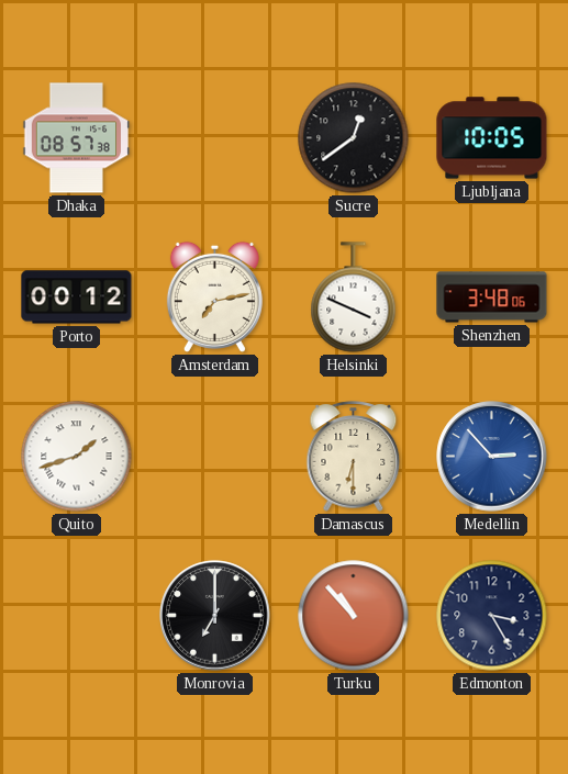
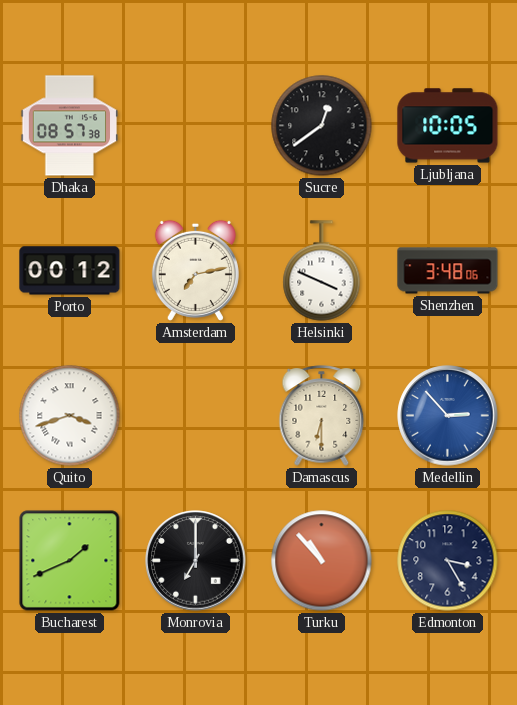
Quito: 1:42 -> 3:42
Bucharest: none -> 1:41
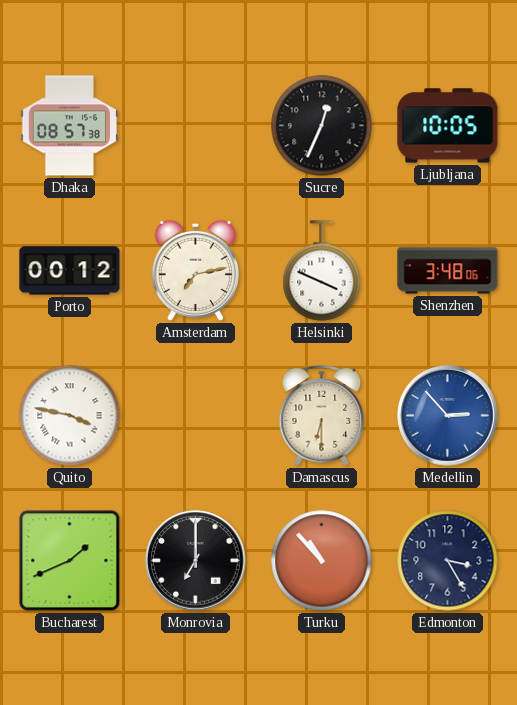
Sucre: 12:39 -> 12:34
Quito: 3:42 -> 3:47
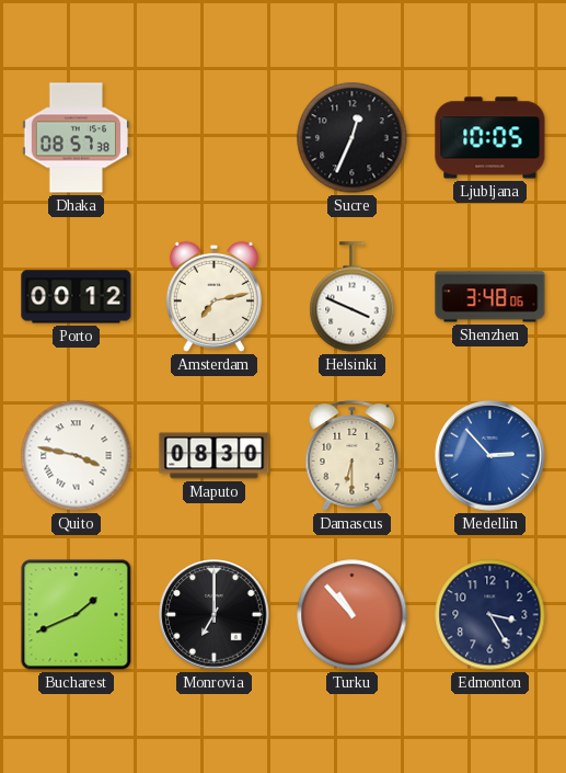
Maputo: none -> 08:30
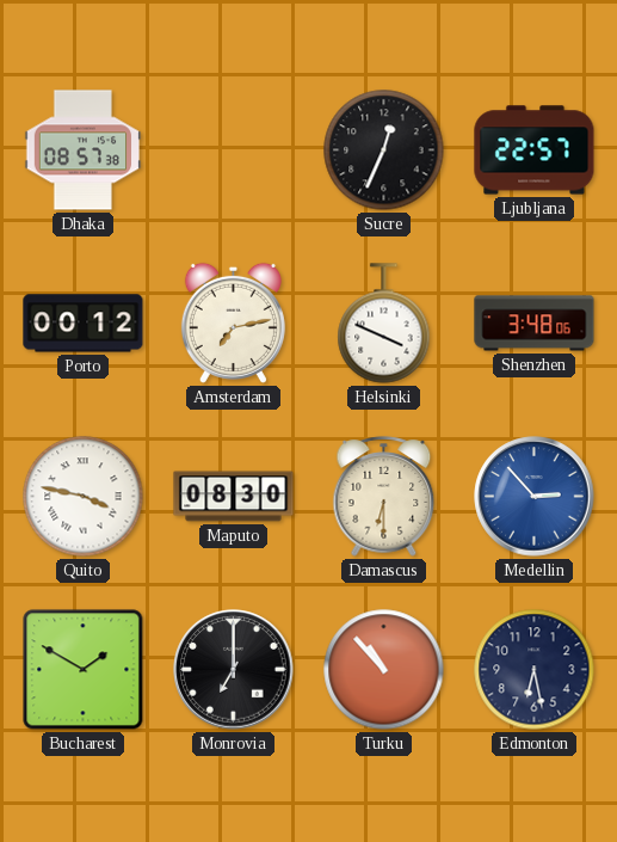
Ljubljana: 10:05 -> 22:57
Bucharest: 1:41 -> 1:50
Edmonton: 3:25 -> 6:28
